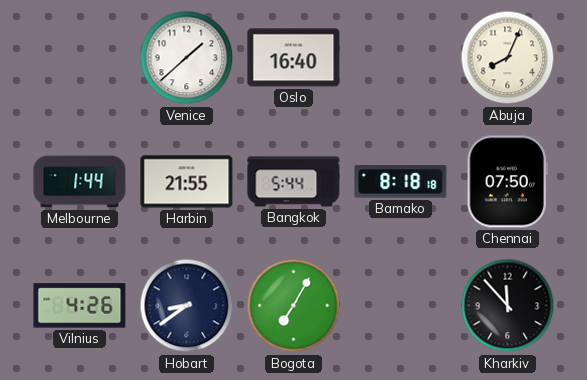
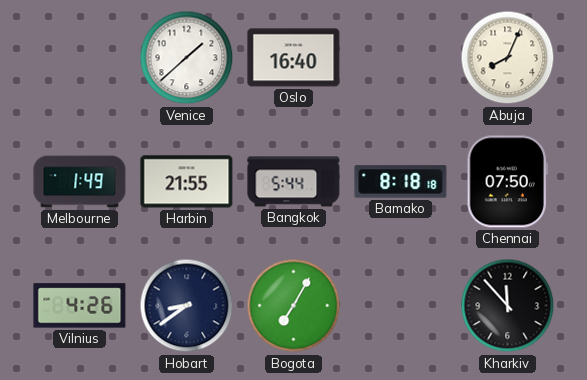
Melbourne: 1:44 -> 1:49
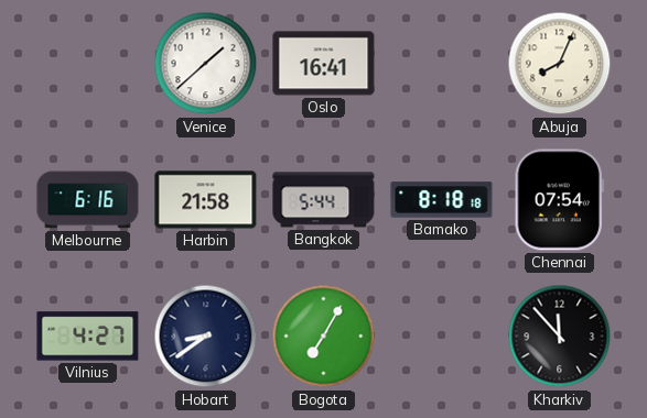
Oslo: 16:40 -> 16:41
Melbourne: 1:49 -> 6:16
Harbin: 21:55 -> 21:58
Chennai: 07:50 -> 07:54
Vilnius: 4:26 -> 4:27
